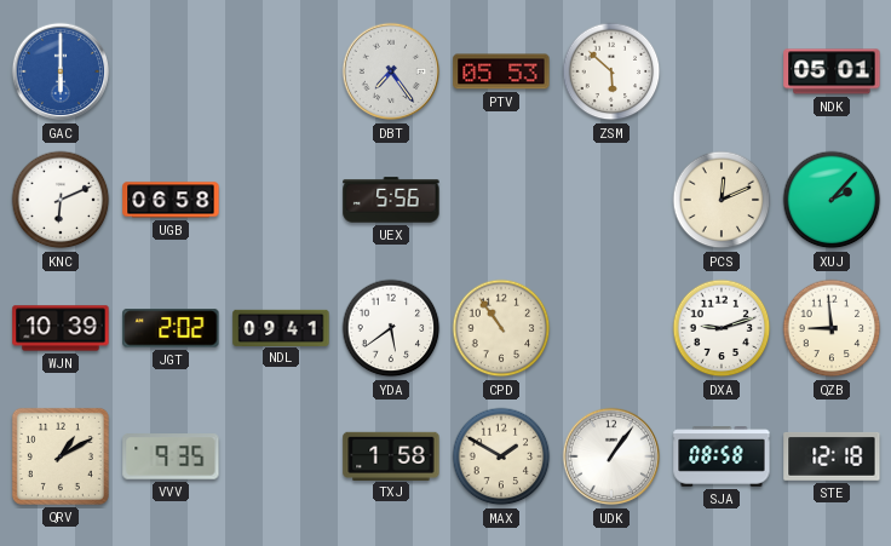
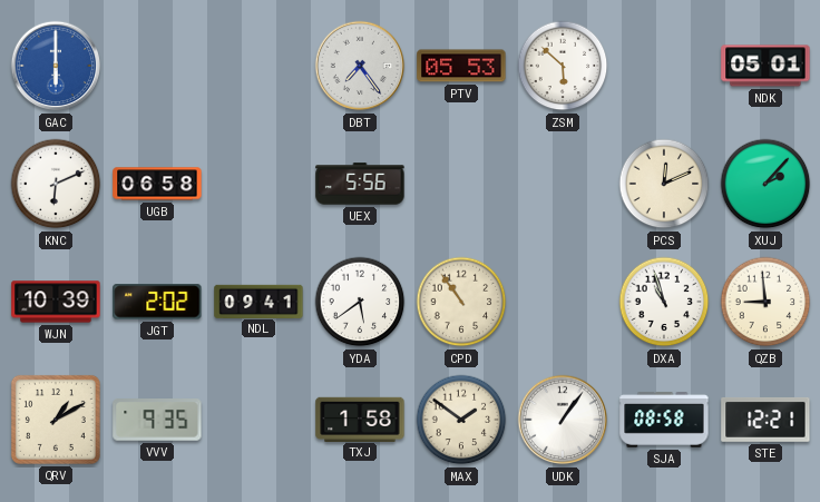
DXA: 9:12 -> 10:57
MAX: 1:50 -> 1:51
STE: 12:18 -> 12:21
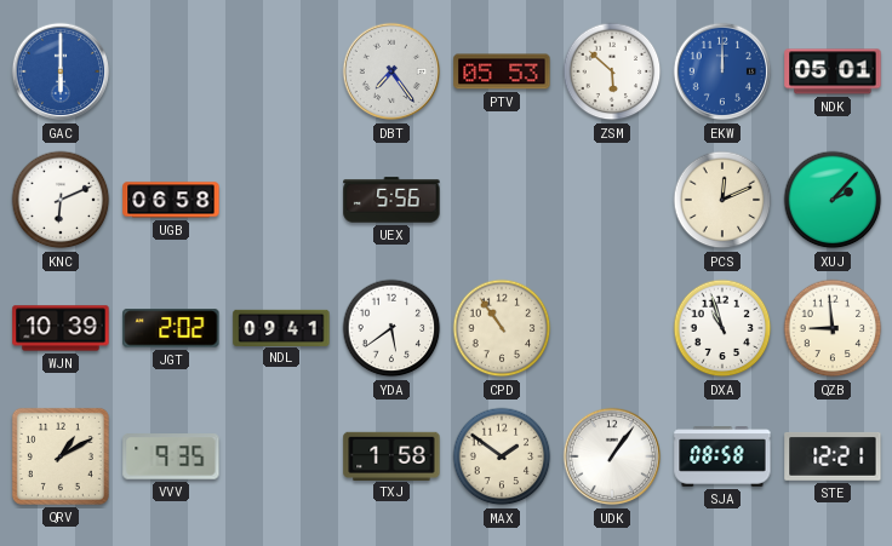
EKW: none -> 12:00
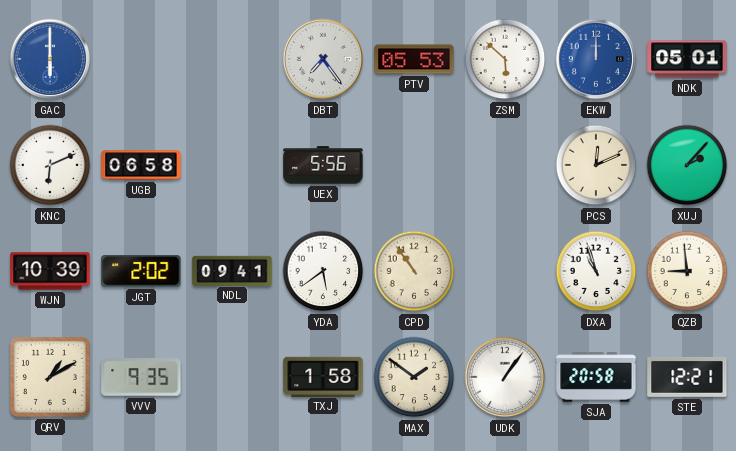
SJA: 08:58 -> 20:58
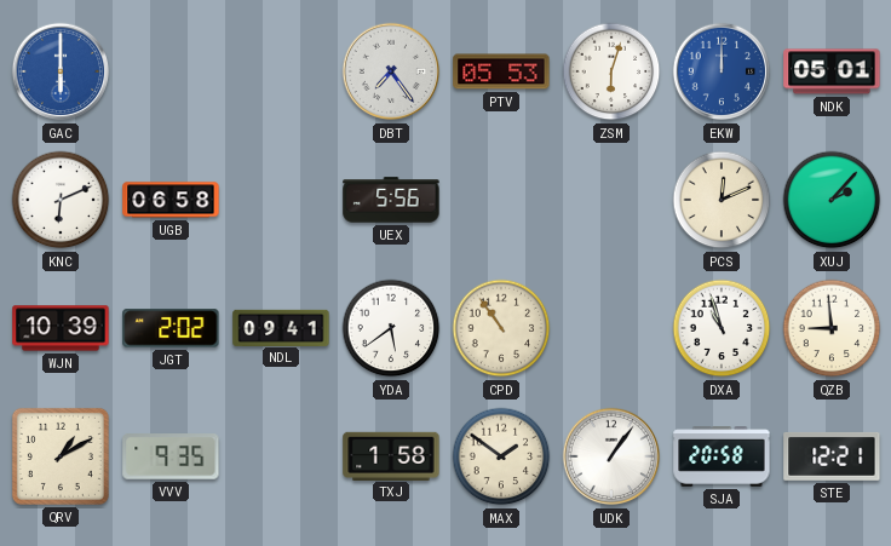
ZSM: 5:52 -> 6:03
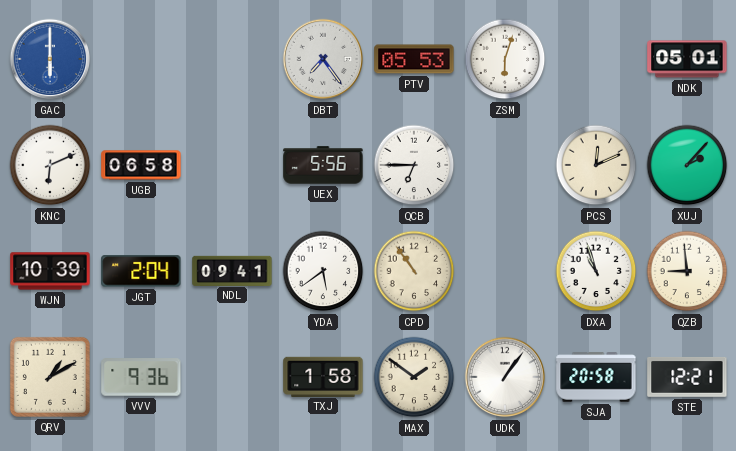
EKW: 12:00 -> none
QCB: none -> 6:45
JGT: 2:02 -> 2:04
VVV: 9:35 -> 9:36
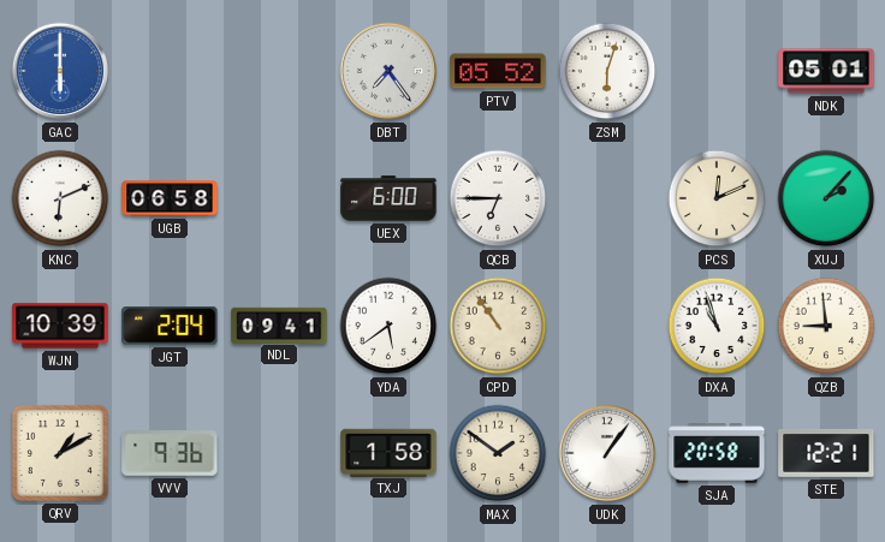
PTV: 05:53 -> 05:52
UEX: 5:56 -> 6:00
